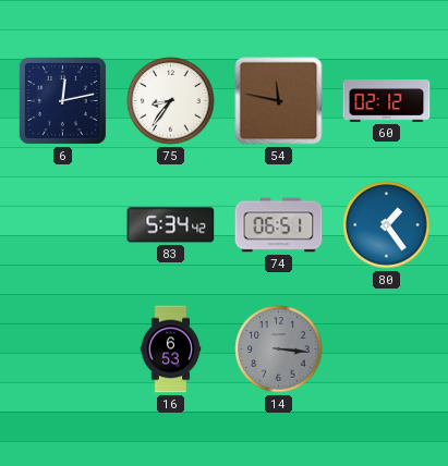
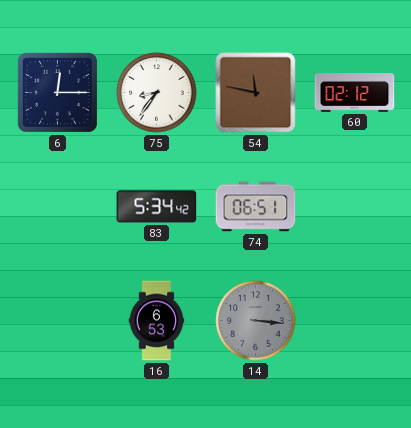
6: 12:13 -> 12:15
80: 1:24 -> none
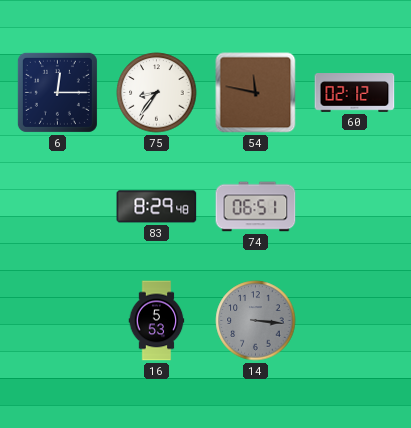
83: 5:34 -> 8:29
16: 6:53 -> 5:53
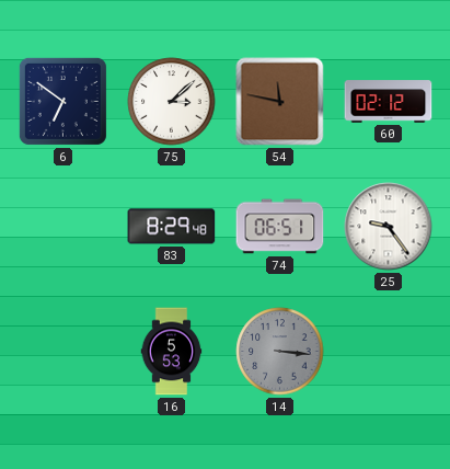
6: 12:15 -> 6:51
75: 8:36 -> 3:08
25: none -> 9:24
